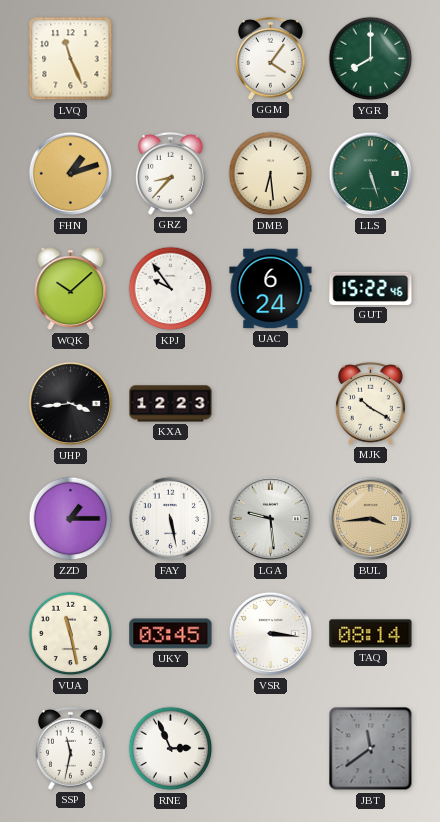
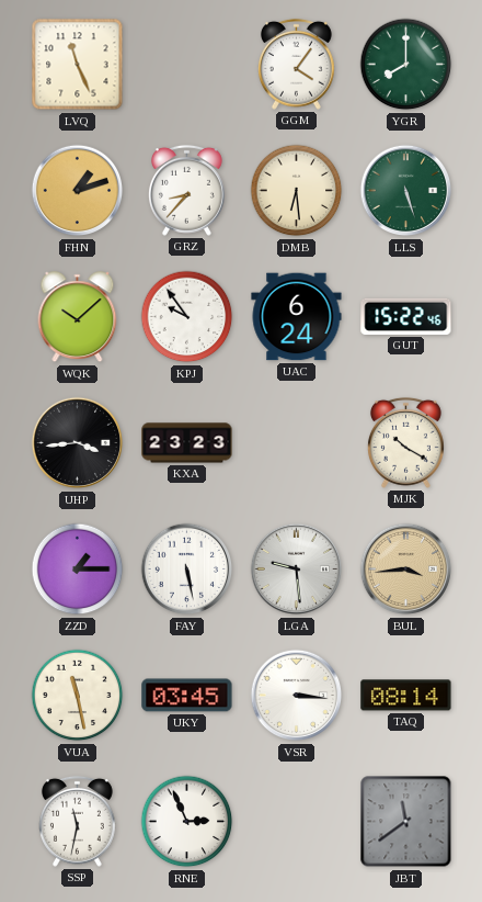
KXA: 12:23 -> 23:23
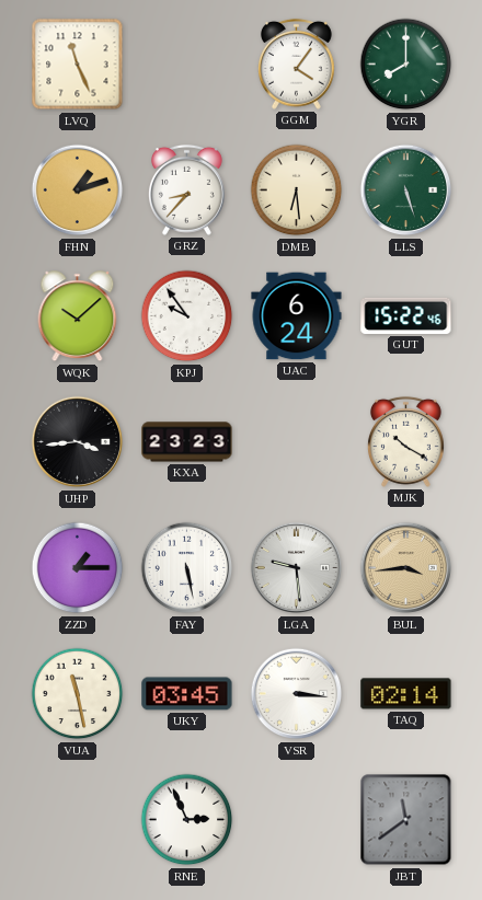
TAQ: 08:14 -> 02:14
SSP: 11:32 -> none
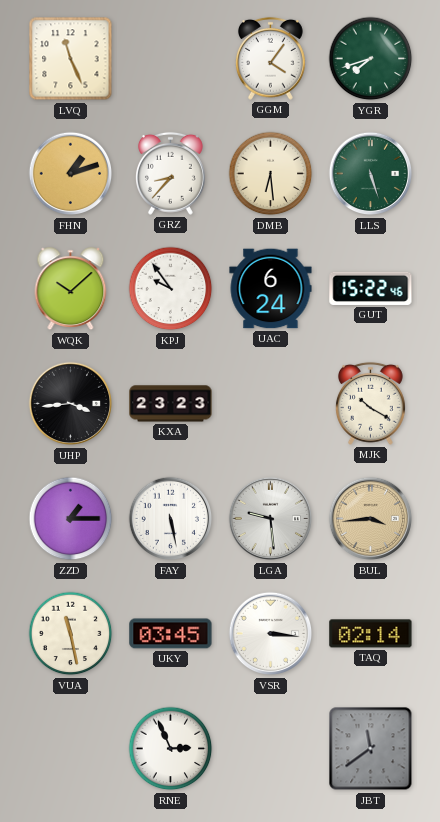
YGR: 8:00 -> 7:42
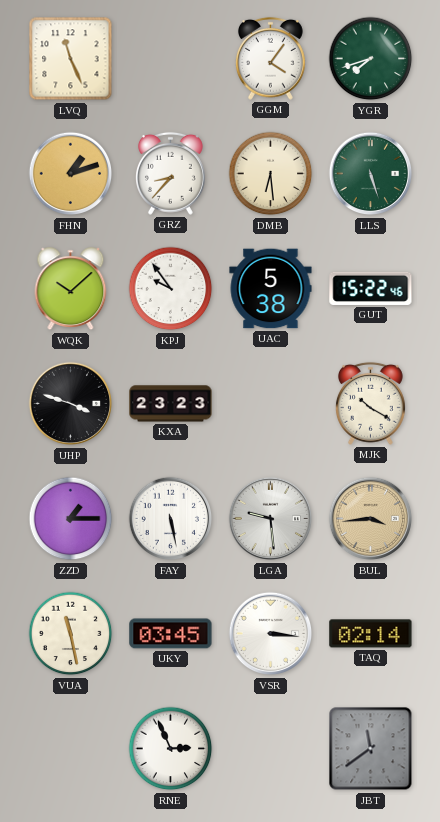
UAC: 6:24 -> 5:38
UHP: 3:44 -> 3:48
